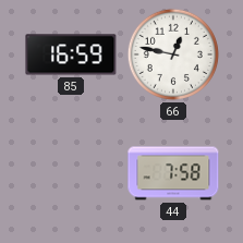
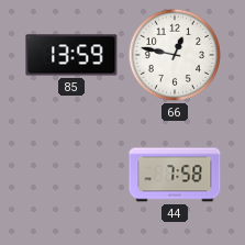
85: 16:59 -> 13:59
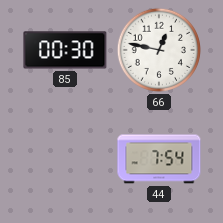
85: 13:59 -> 00:30
44: 7:58 -> 7:54
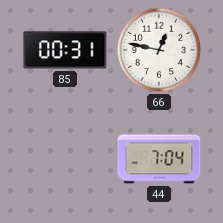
85: 00:30 -> 00:31
44: 7:54 -> 7:04
